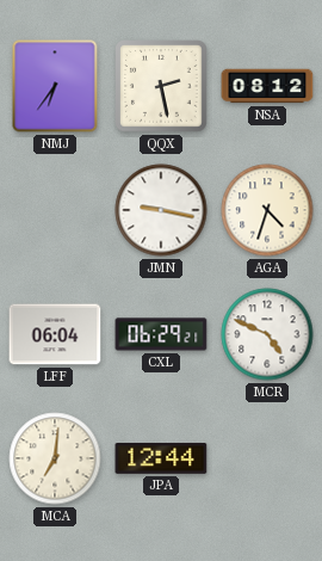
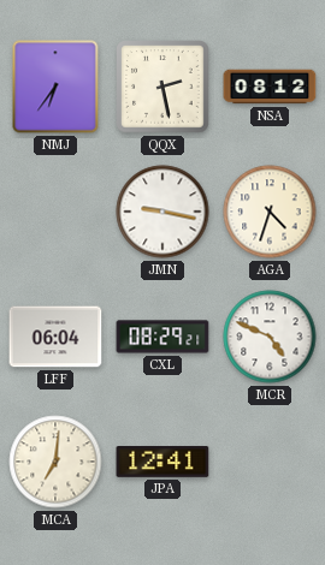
CXL: 06:29 -> 08:29
JPA: 12:44 -> 12:41
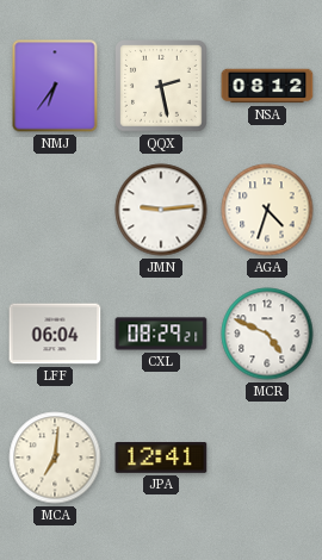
JMN: 9:17 -> 9:14
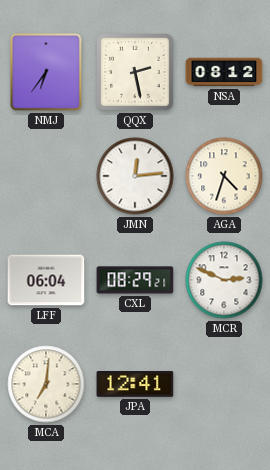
JMN: 9:14 -> 12:14
MCR: 4:49 -> 2:49
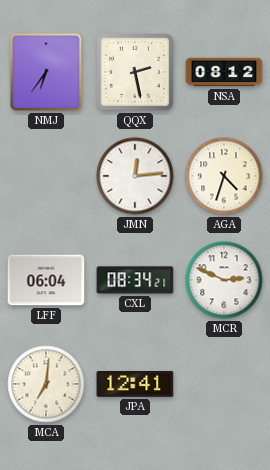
CXL: 08:29 -> 08:34
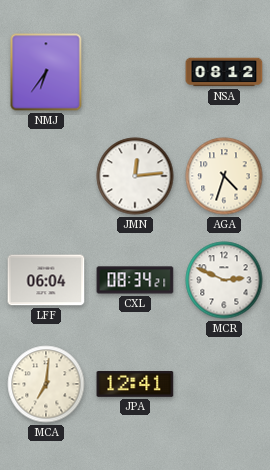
QQX: 2:28 -> none
